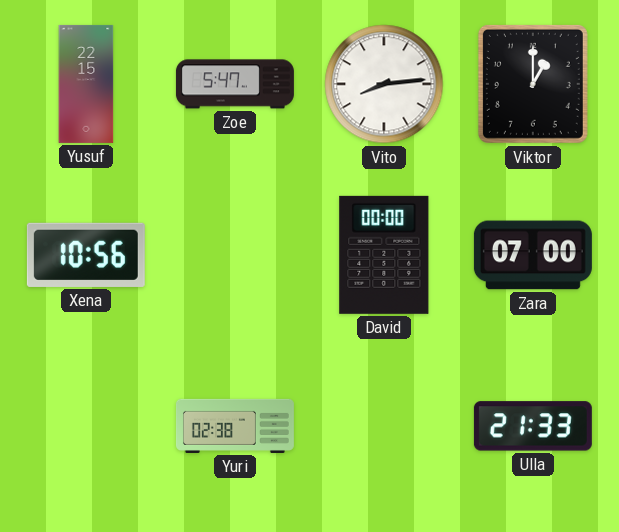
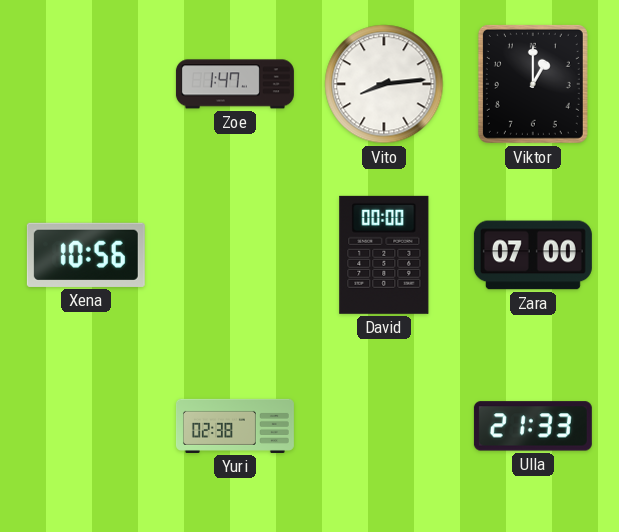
Yusuf: 22:15 -> none
Zoe: 5:47 -> 1:47
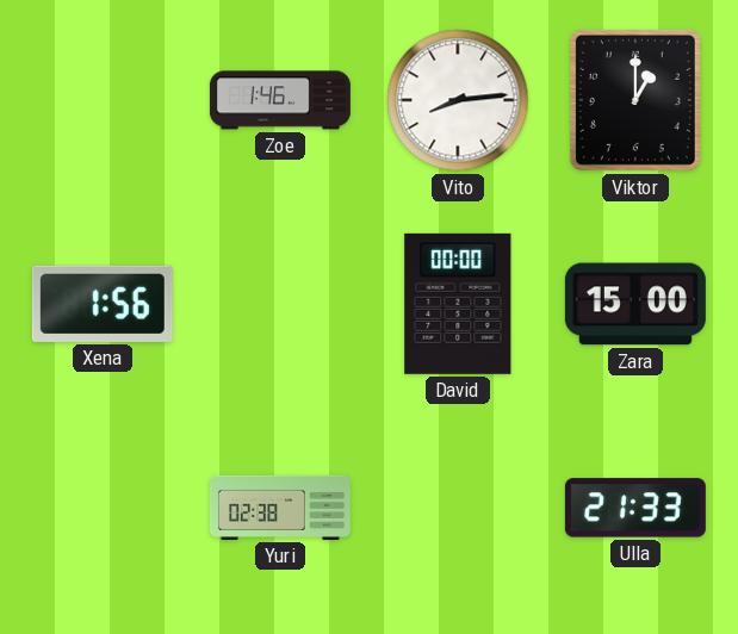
Zoe: 1:47 -> 1:46
Xena: 10:56 -> 1:56
Zara: 07:00 -> 15:00
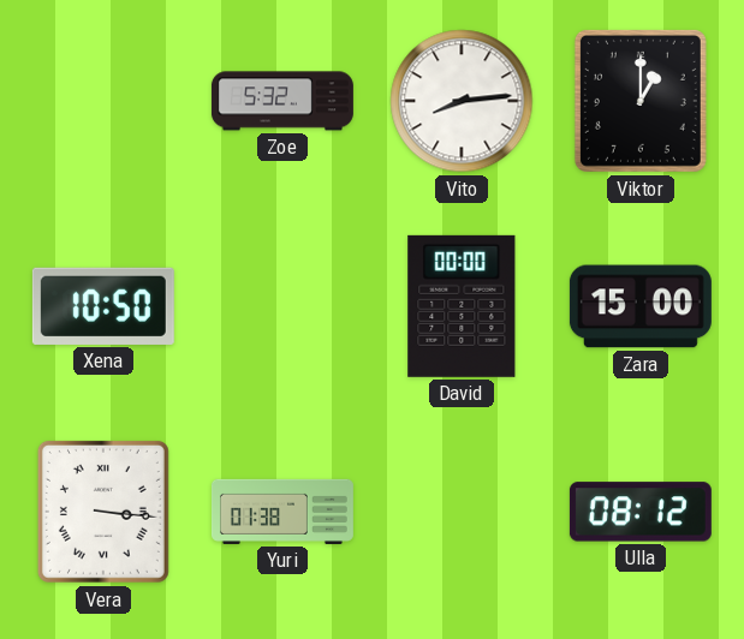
Zoe: 1:46 -> 5:32
Xena: 1:56 -> 10:50
Vera: none -> 3:16
Yuri: 02:38 -> 01:38
Ulla: 21:33 -> 08:12
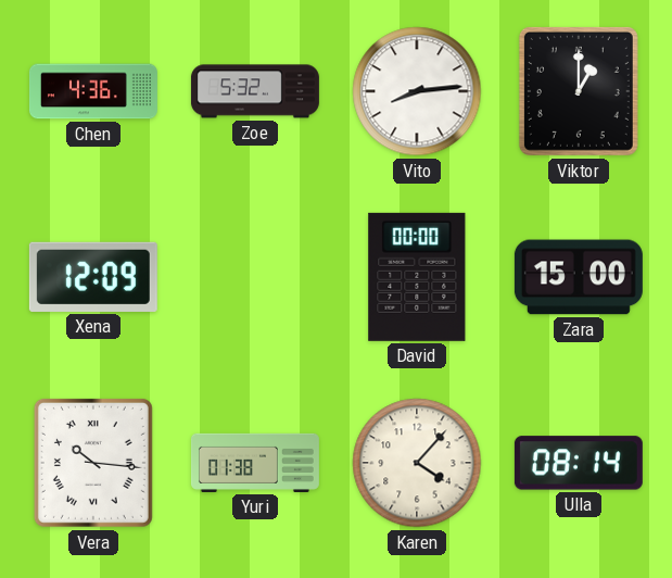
Chen: none -> 4:36
Xena: 10:50 -> 12:09
Vera: 3:16 -> 10:16
Karen: none -> 4:07
Ulla: 08:12 -> 08:14
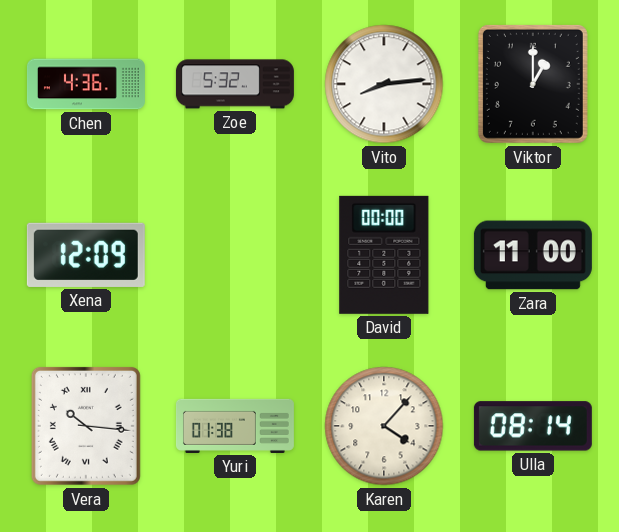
Zara: 15:00 -> 11:00
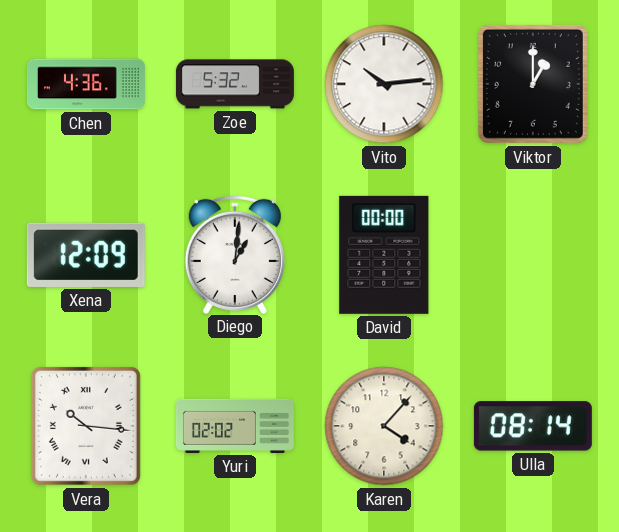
Vito: 8:14 -> 10:14
Diego: none -> 1:01
Zara: 11:00 -> none
Yuri: 01:38 -> 02:02
